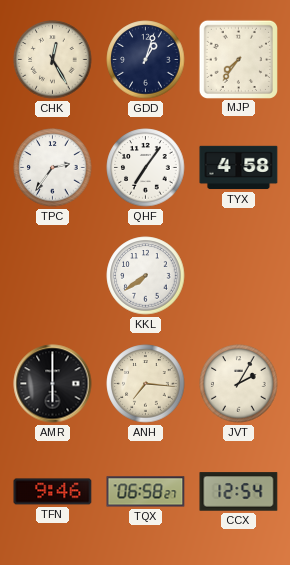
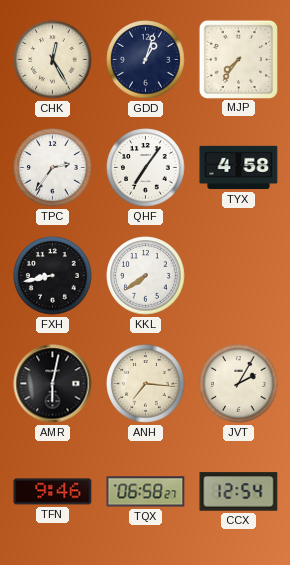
FXH: none -> 8:43
AMR: 6:00 -> 6:02
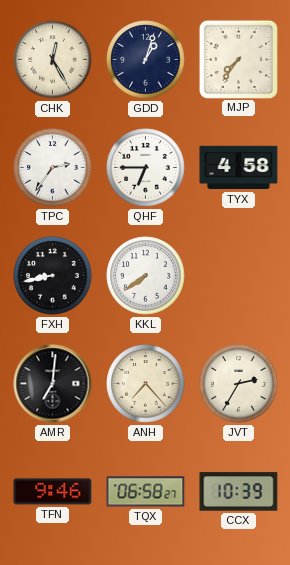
QHF: 7:06 -> 6:45
AMR: 6:02 -> 7:01
ANH: 7:16 -> 7:23
JVT: 2:05 -> 2:35
CCX: 12:54 -> 10:39
